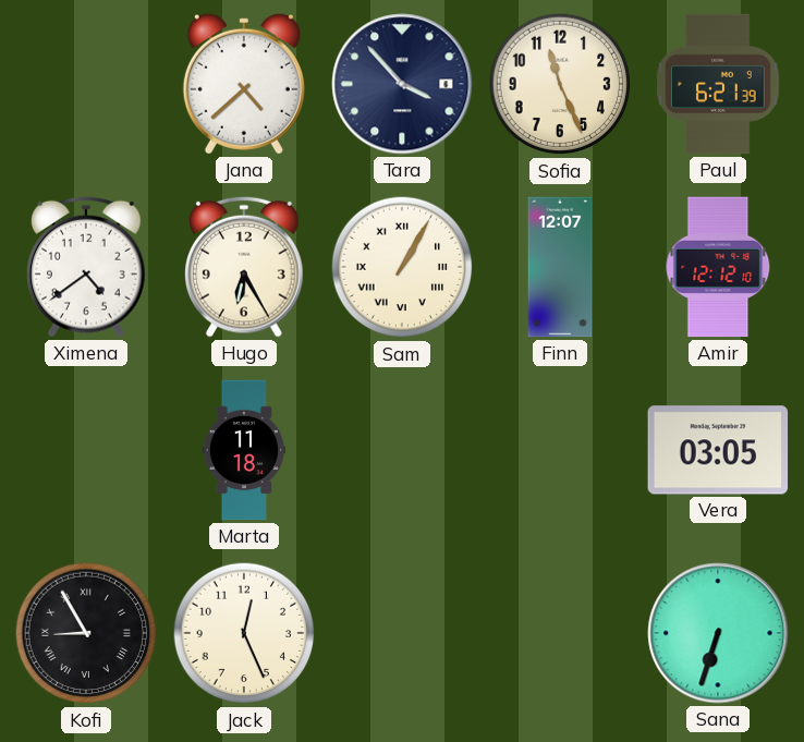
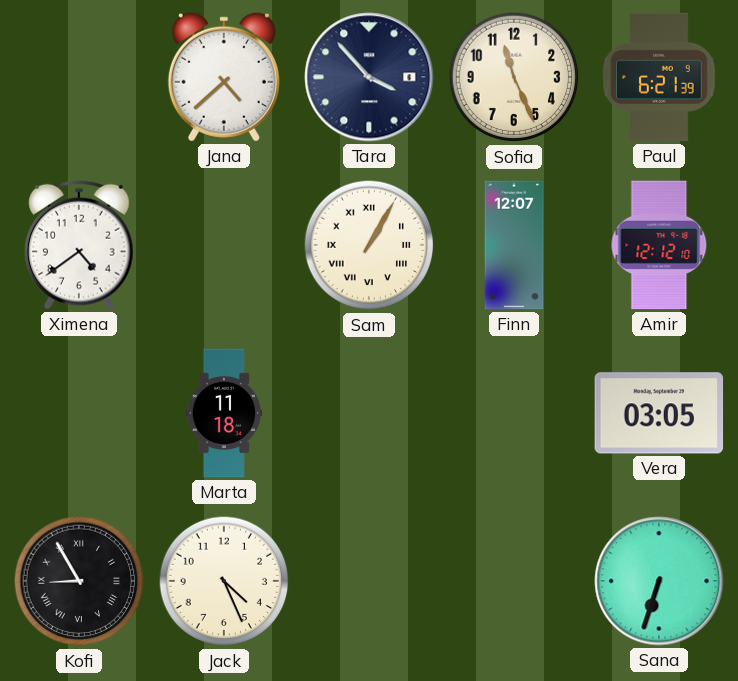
Hugo: 6:25 -> none
Jack: 12:26 -> 4:26
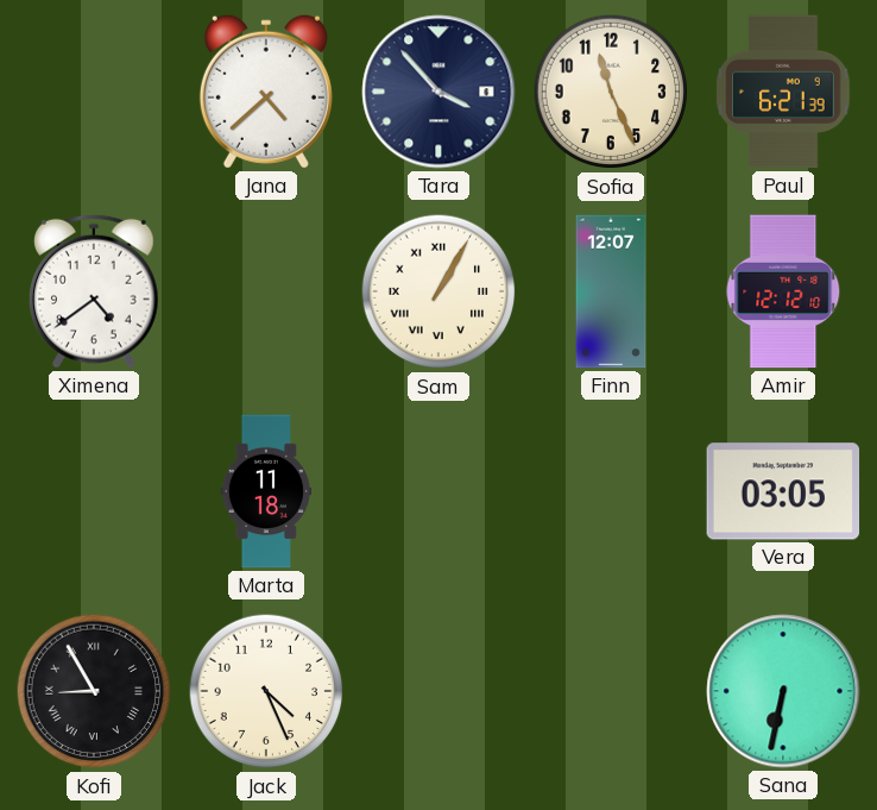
Sana: 6:33 -> 6:32
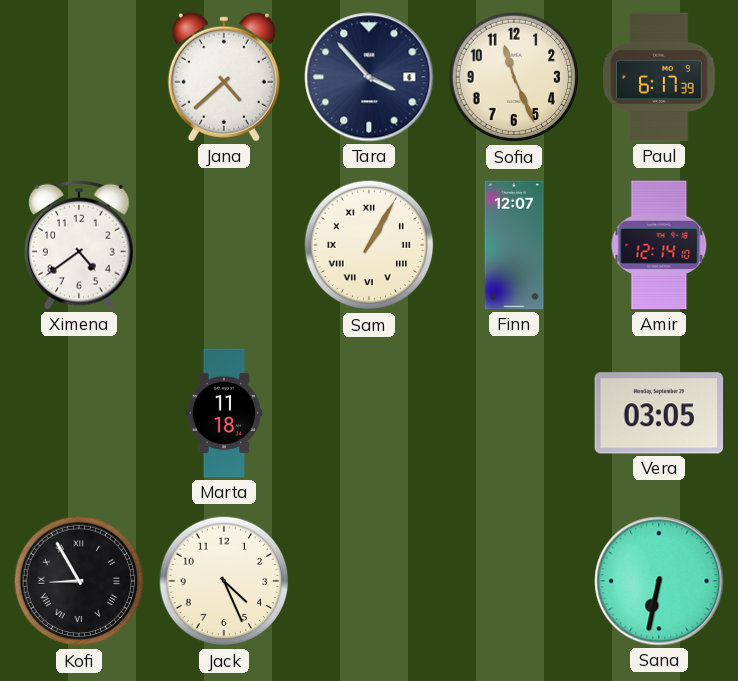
Paul: 6:21 -> 6:17
Amir: 12:12 -> 12:14
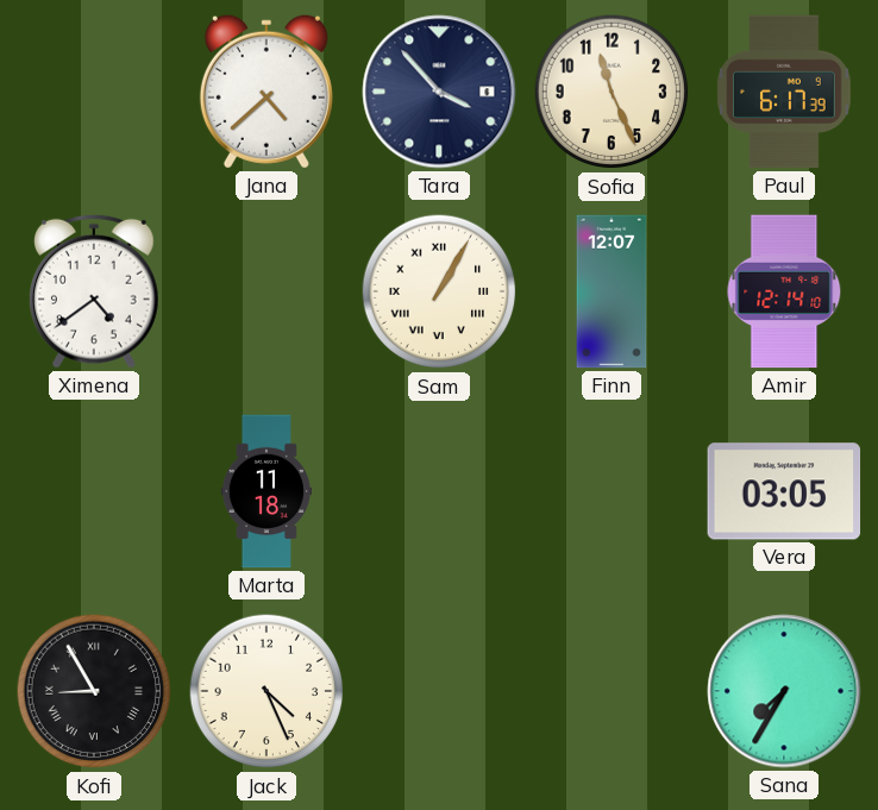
Sana: 6:32 -> 7:35
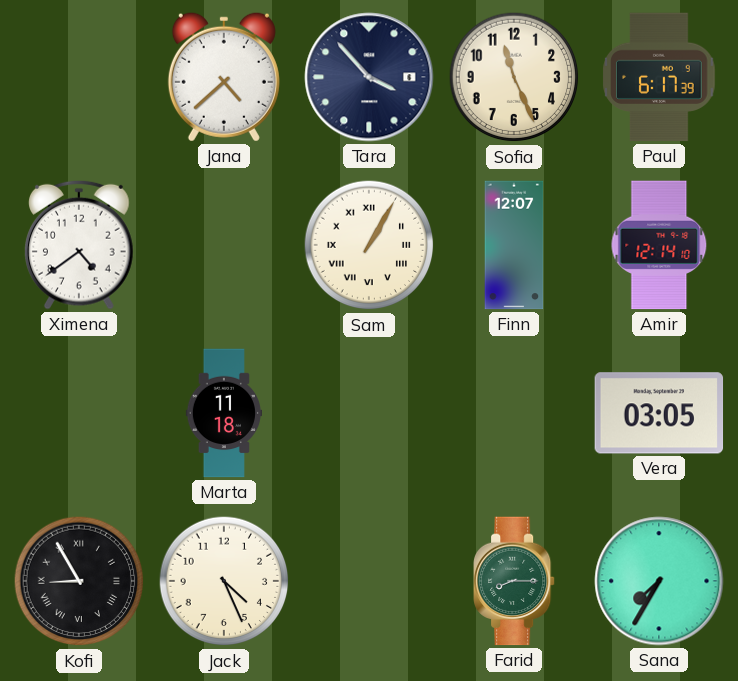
Farid: none -> 8:15
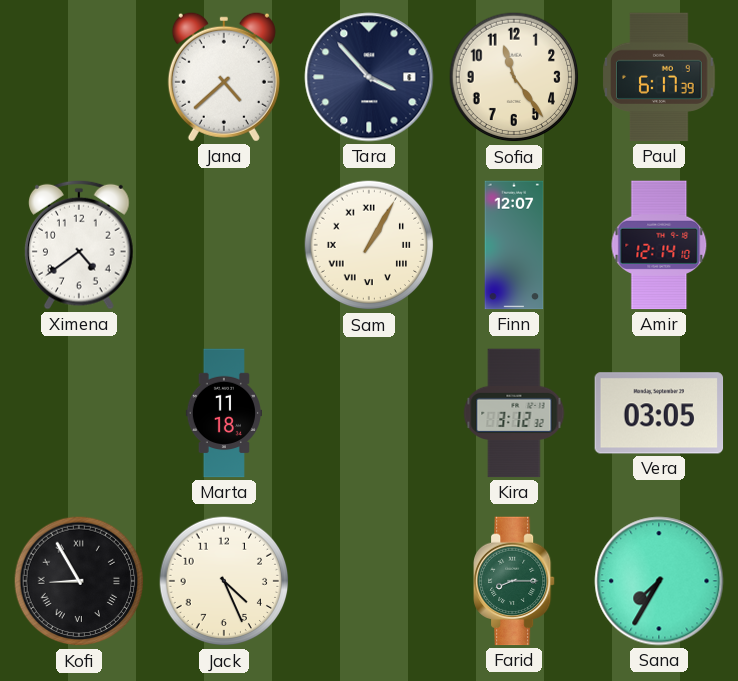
Sofia: 11:26 -> 11:24
Kira: none -> 3:12
